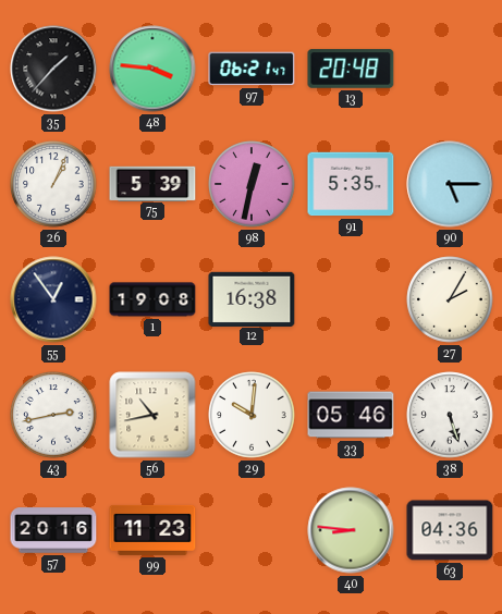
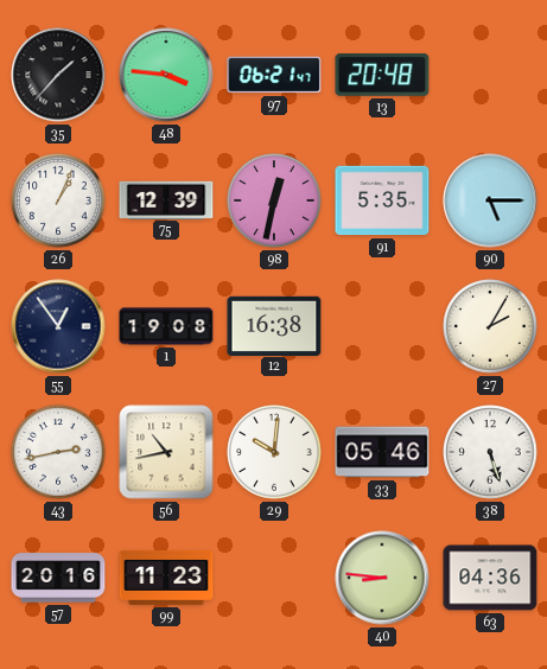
75: 5:39 -> 12:39
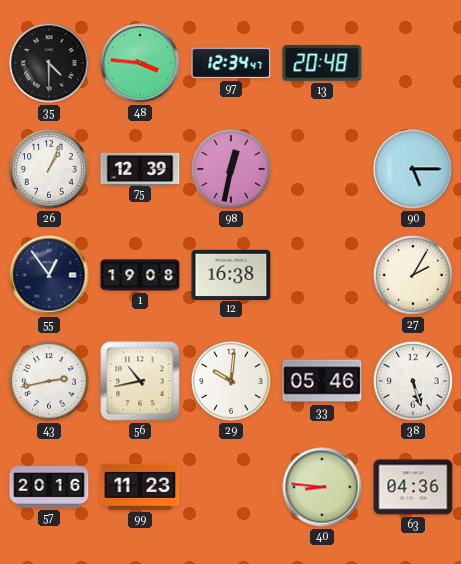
35: 1:37 -> 4:30
97: 06:21 -> 12:34
91: 5:35 -> none
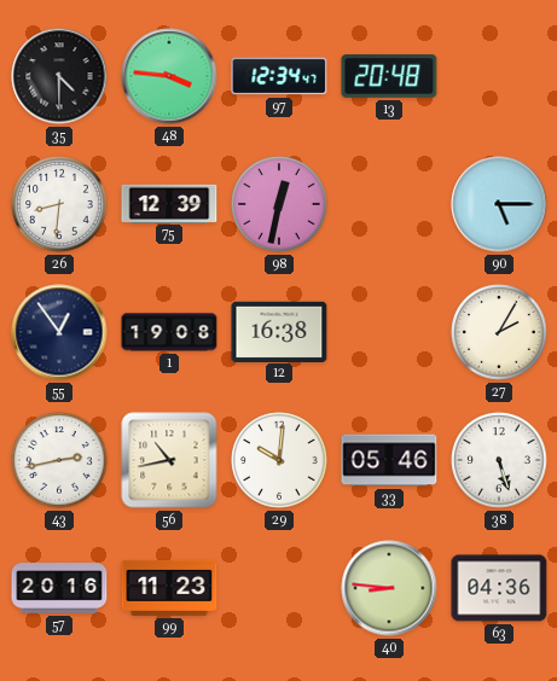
26: 1:04 -> 8:31
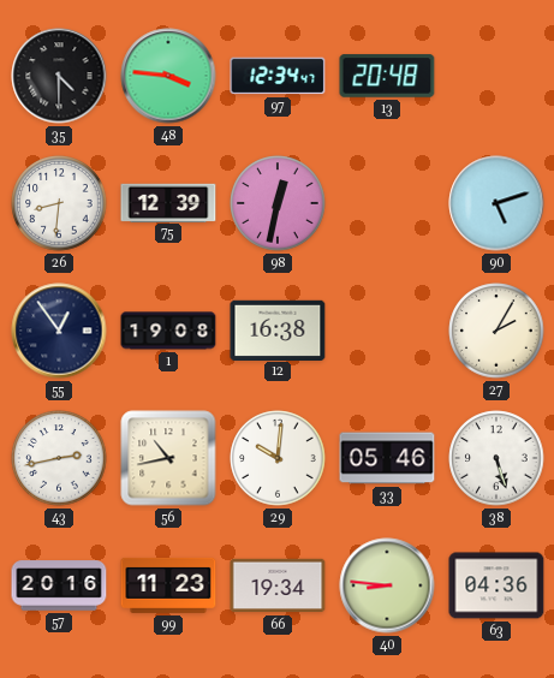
90: 5:15 -> 5:12
66: none -> 19:34
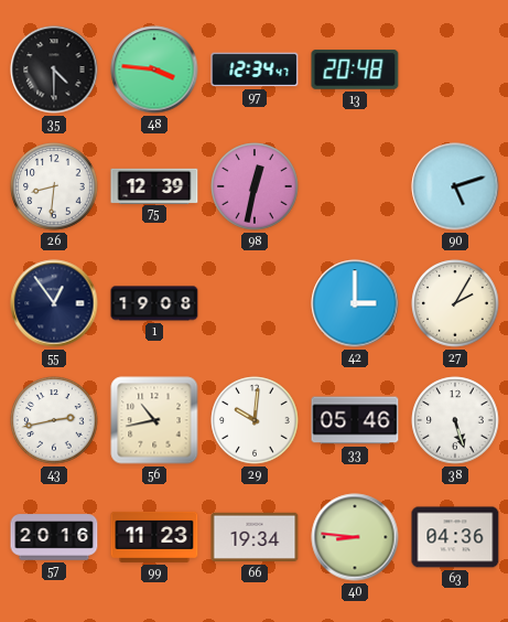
12: 16:38 -> none
42: none -> 3:00
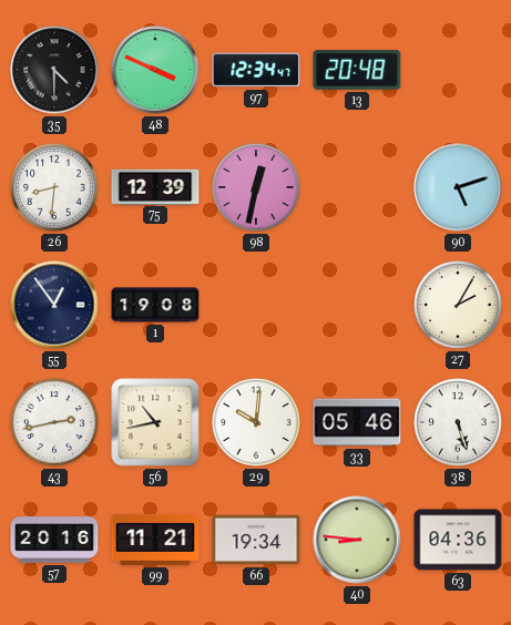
48: 3:46 -> 3:49
42: 3:00 -> none
99: 11:23 -> 11:21
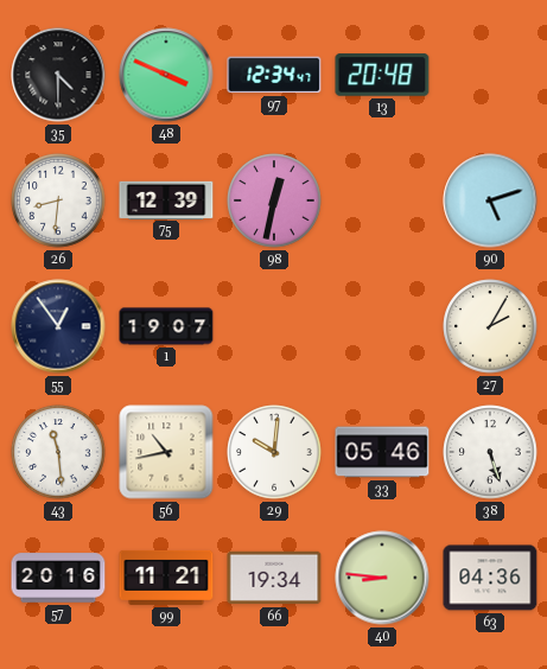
1: 19:08 -> 19:07
43: 2:43 -> 11:29
